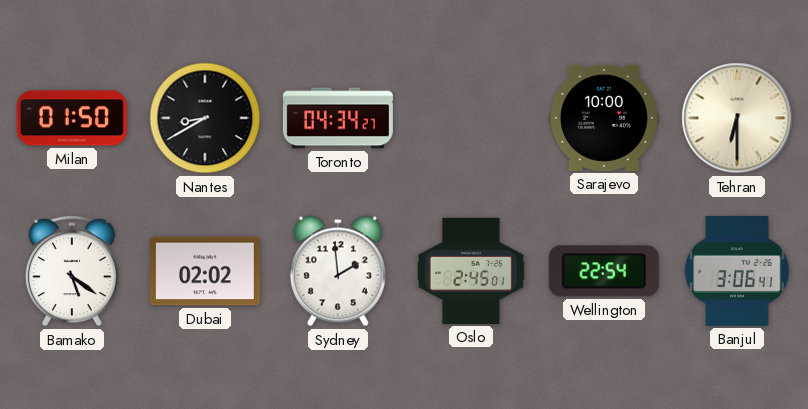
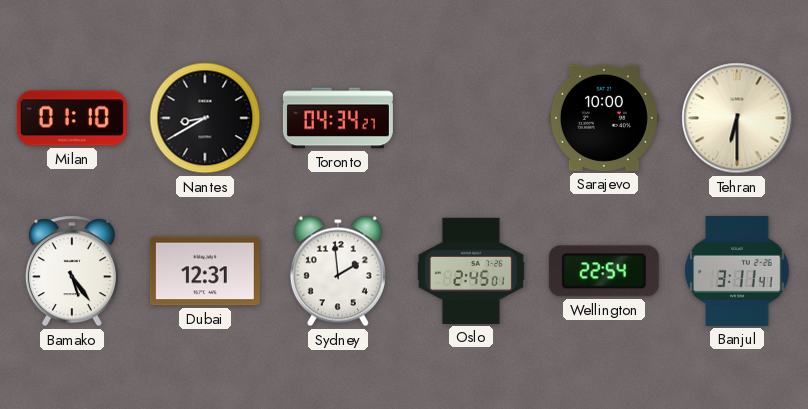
Milan: 01:50 -> 01:10
Bamako: 5:21 -> 5:24
Dubai: 02:02 -> 12:31
Banjul: 3:06 -> 3:11
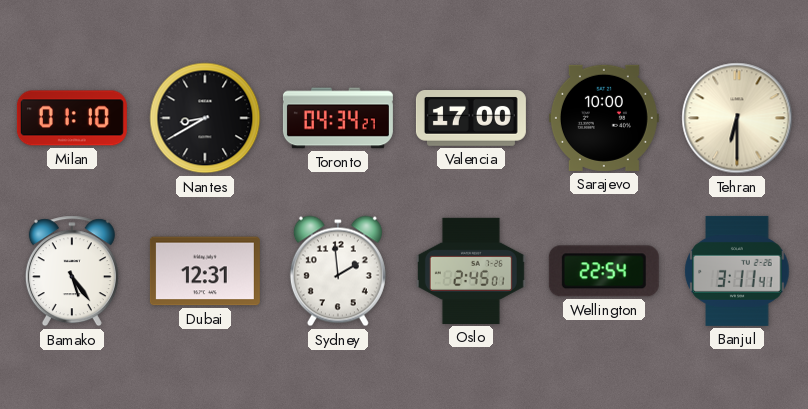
Valencia: none -> 17:00
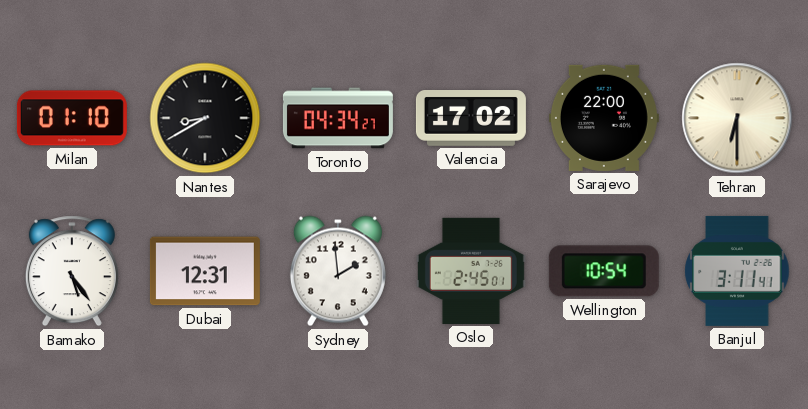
Valencia: 17:00 -> 17:02
Sarajevo: 10:00 -> 22:00
Wellington: 22:54 -> 10:54
